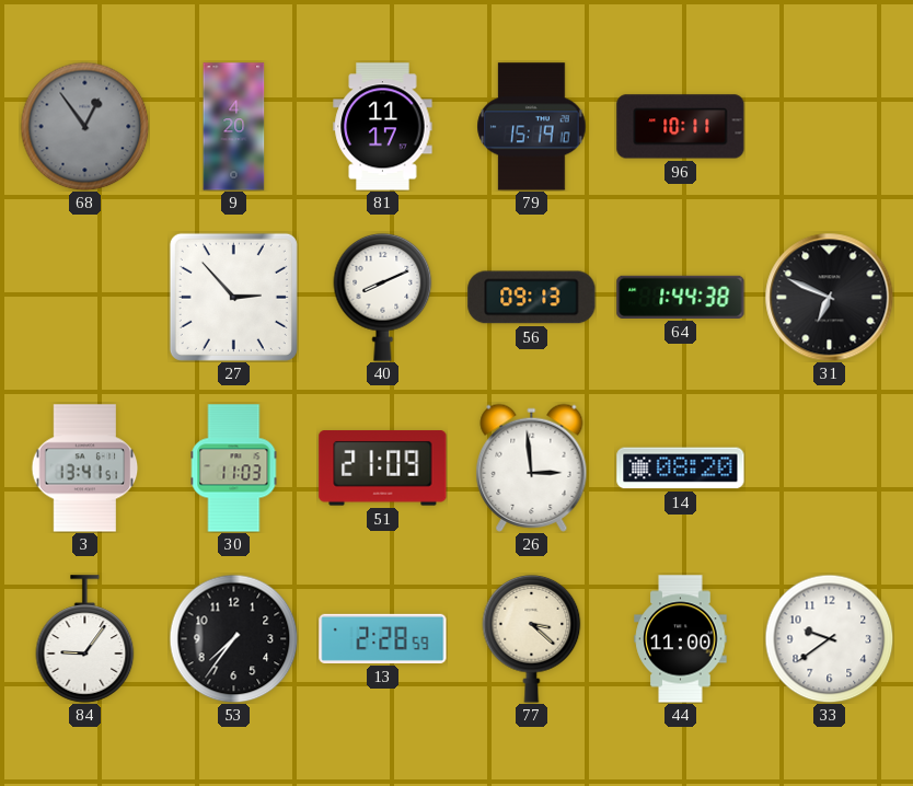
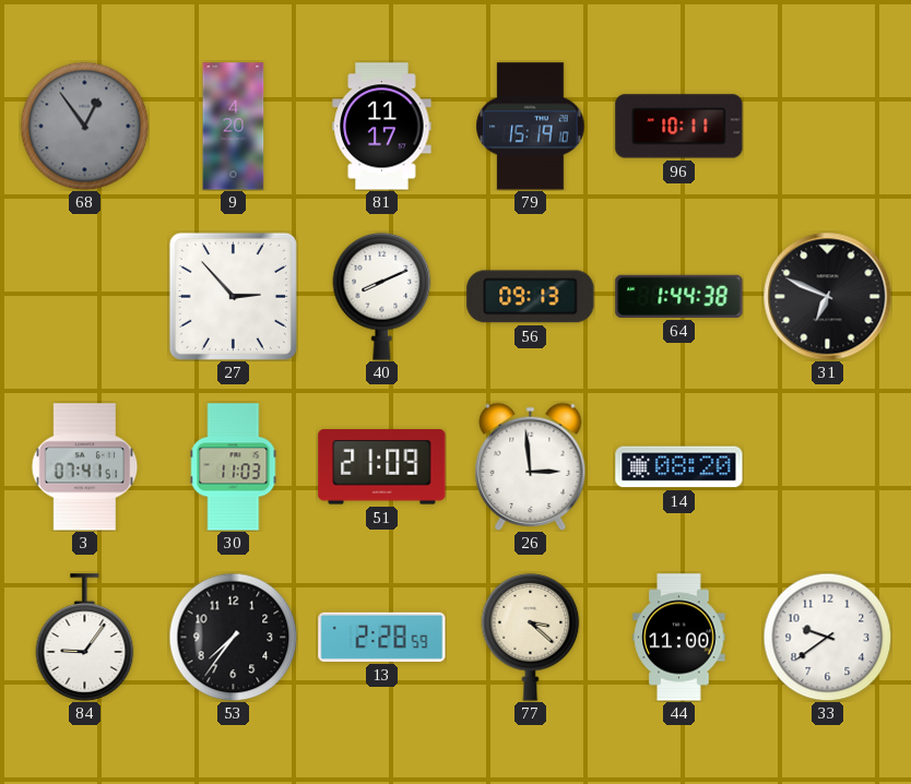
3: 13:41 -> 07:41
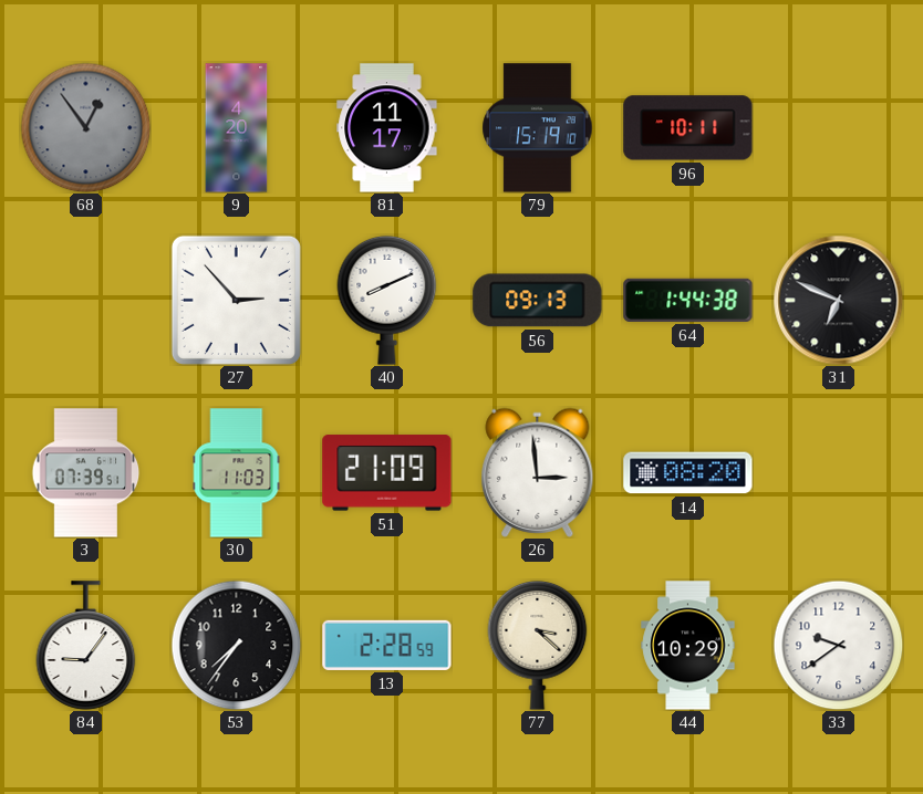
3: 07:41 -> 07:39
44: 11:00 -> 10:29
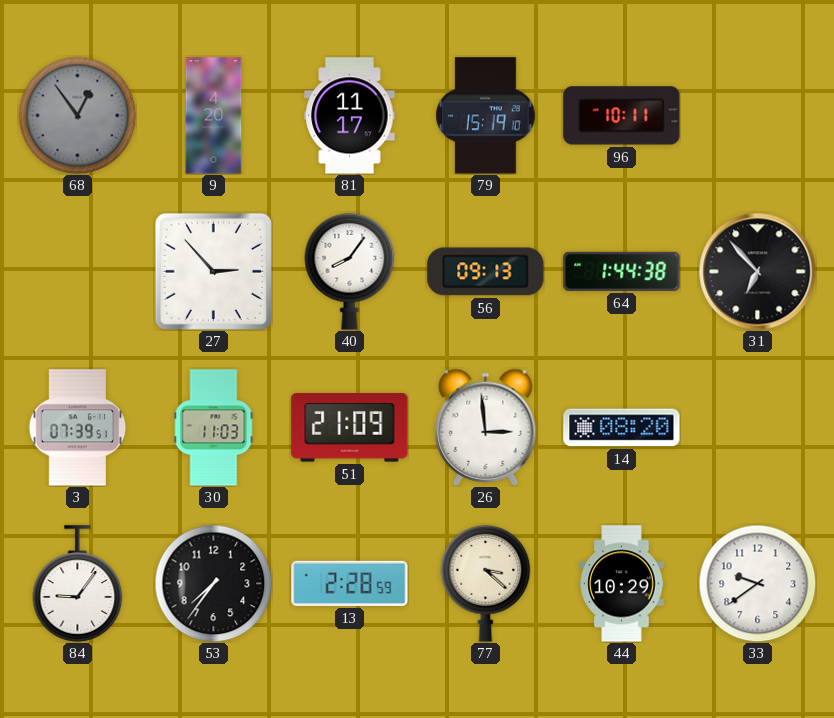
40: 8:11 -> 8:06
31: 6:49 -> 6:53
